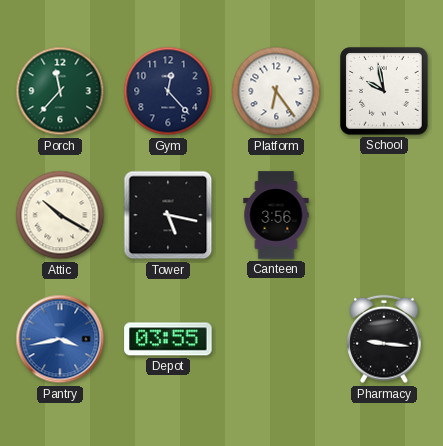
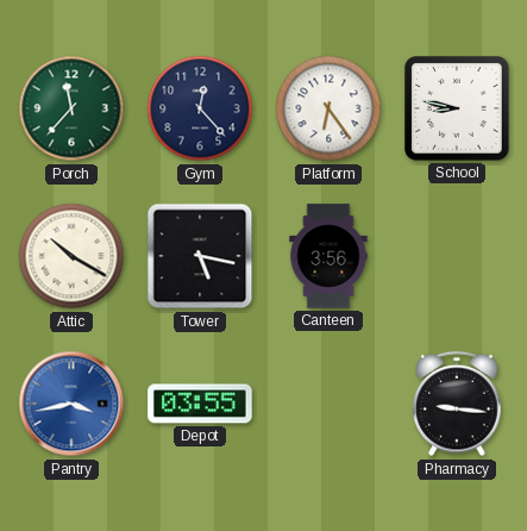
School: 9:58 -> 8:47
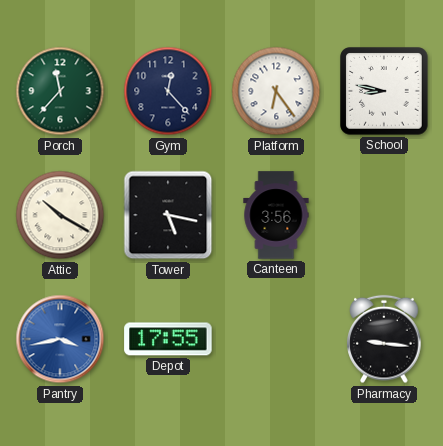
Depot: 03:55 -> 17:55
